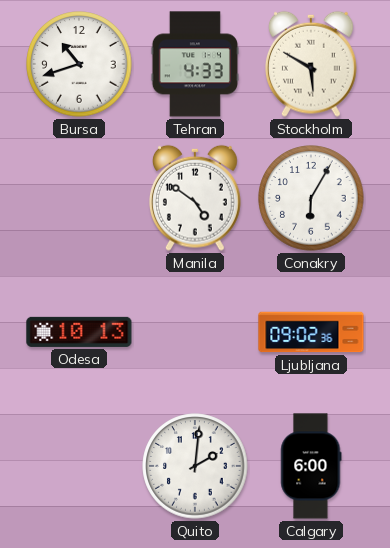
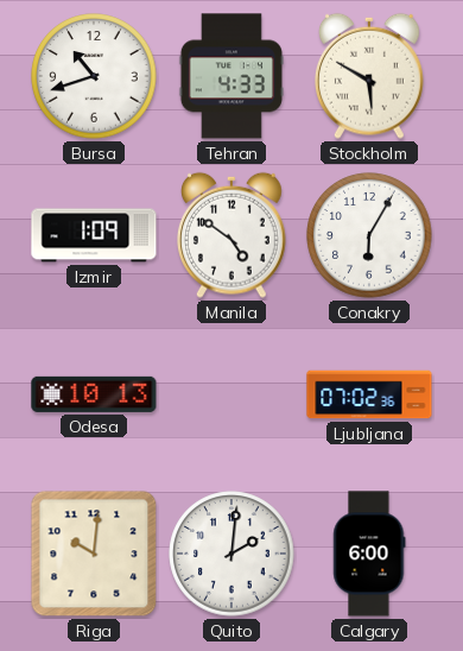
Izmir: none -> 1:09
Ljubljana: 09:02 -> 07:02
Riga: none -> 10:01
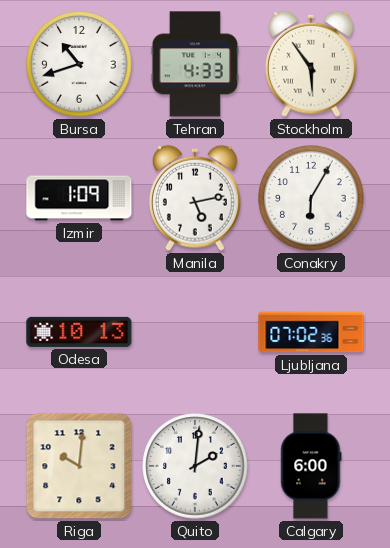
Stockholm: 5:50 -> 5:54
Manila: 4:51 -> 5:13
